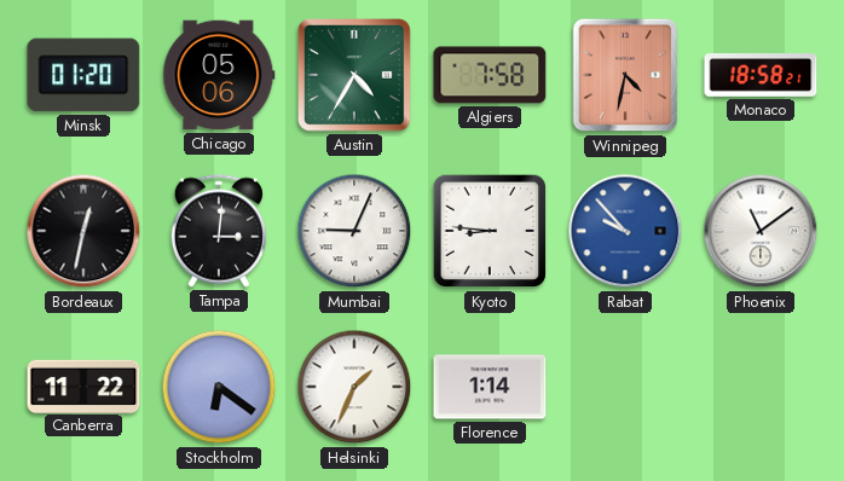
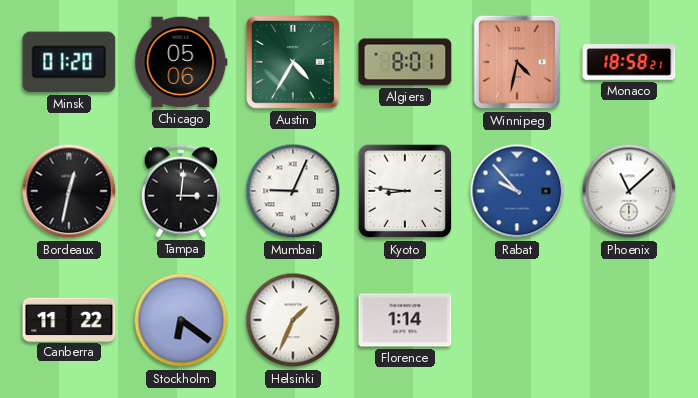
Algiers: 7:58 -> 8:01
Phoenix: 11:09 -> 11:08
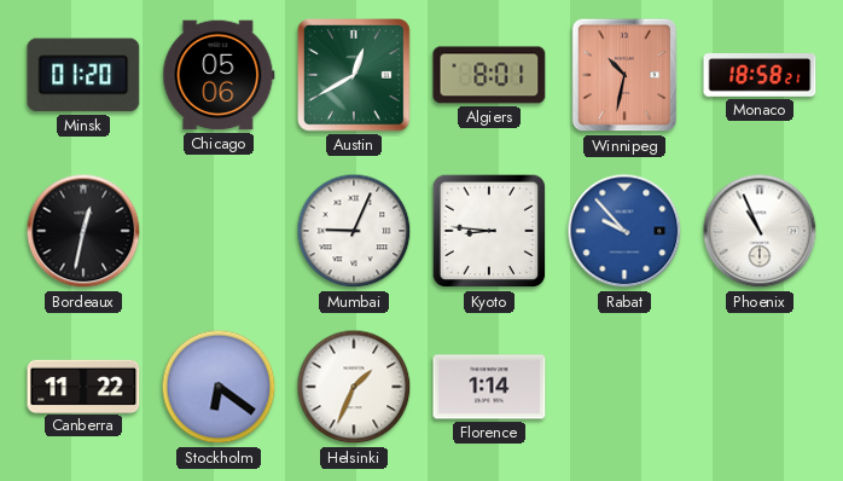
Austin: 4:35 -> 12:40
Winnipeg: 4:32 -> 10:32
Tampa: 3:01 -> none
Phoenix: 11:08 -> 10:56
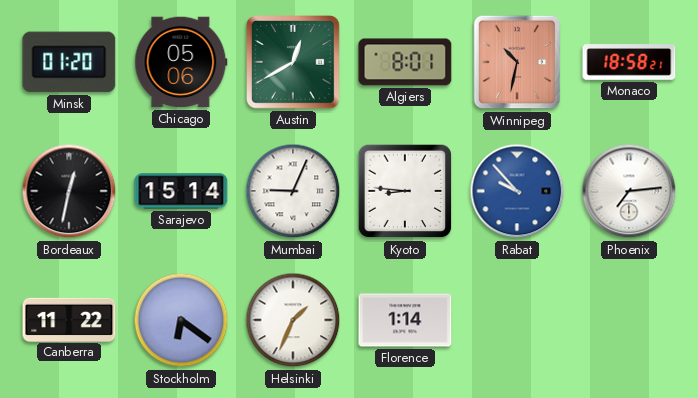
Sarajevo: none -> 15:14
Phoenix: 10:56 -> 7:14
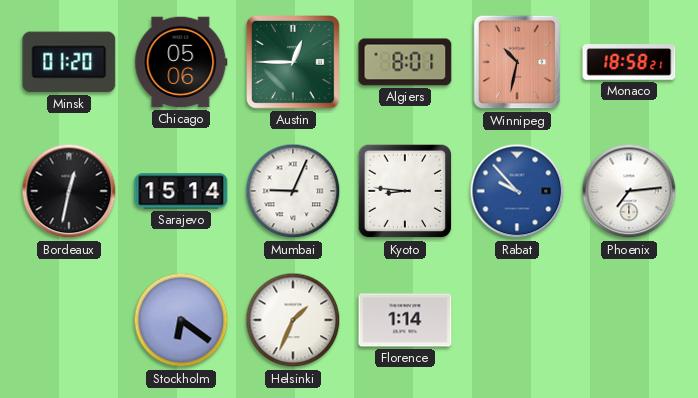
Austin: 12:40 -> 12:45
Canberra: 11:22 -> none
